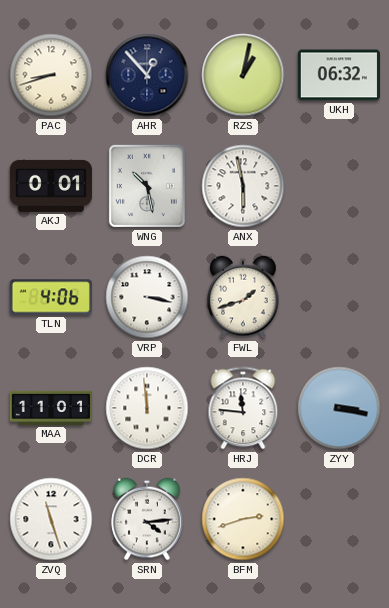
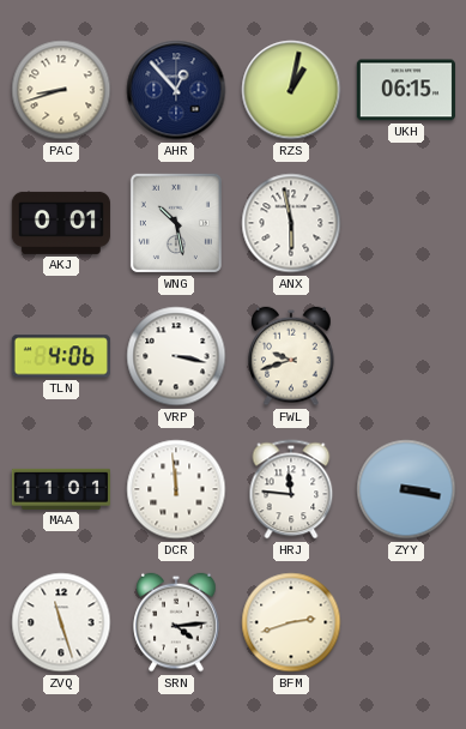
UKH: 06:32 -> 06:15
FWL: 1:42 -> 9:42
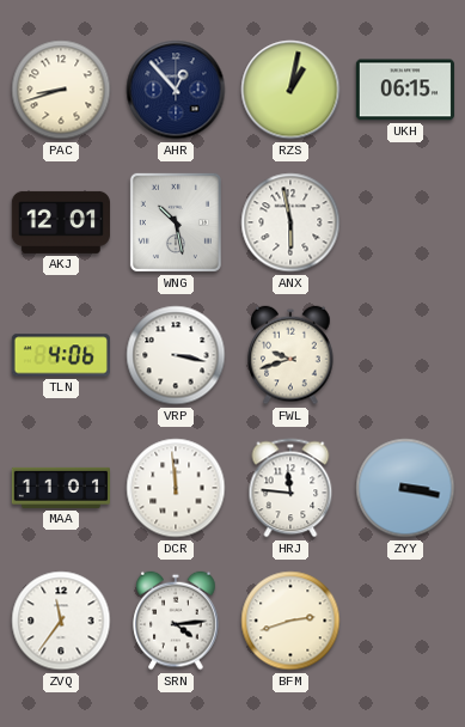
AKJ: 0:01 -> 12:01
ZVQ: 11:27 -> 11:36
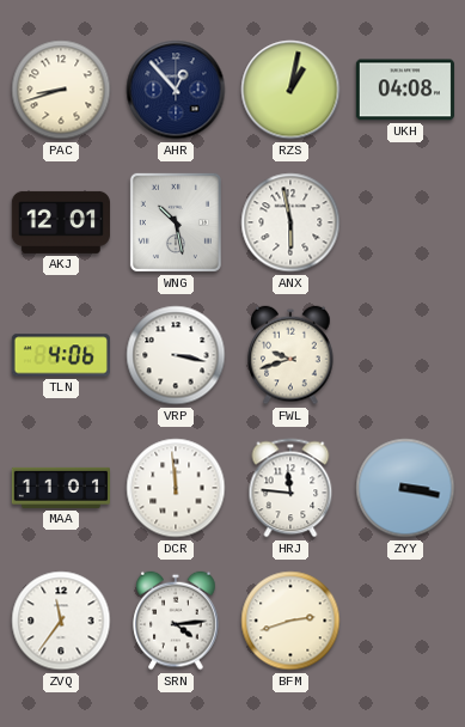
UKH: 06:15 -> 04:08
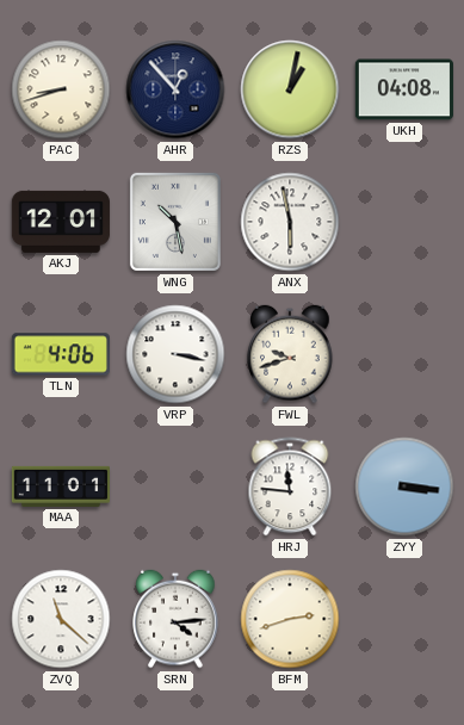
DCR: 11:59 -> none
ZYY: 3:17 -> 3:16
ZVQ: 11:36 -> 11:22
